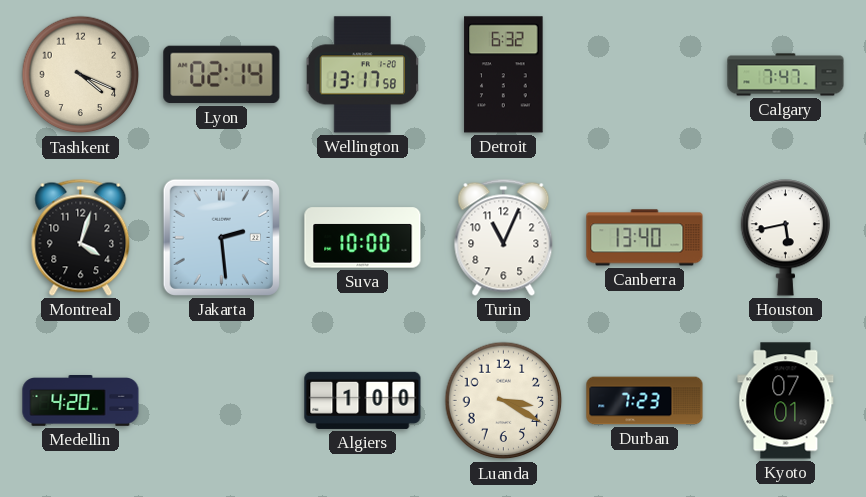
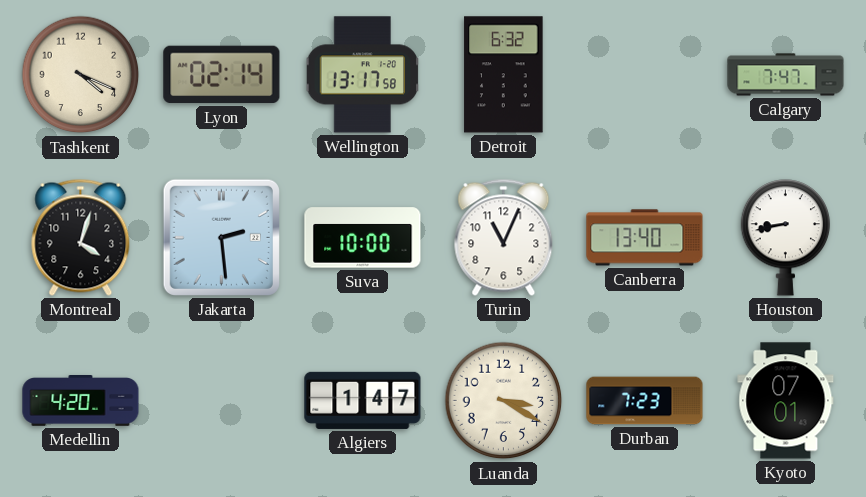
Houston: 5:43 -> 8:43
Algiers: 1:00 -> 1:47
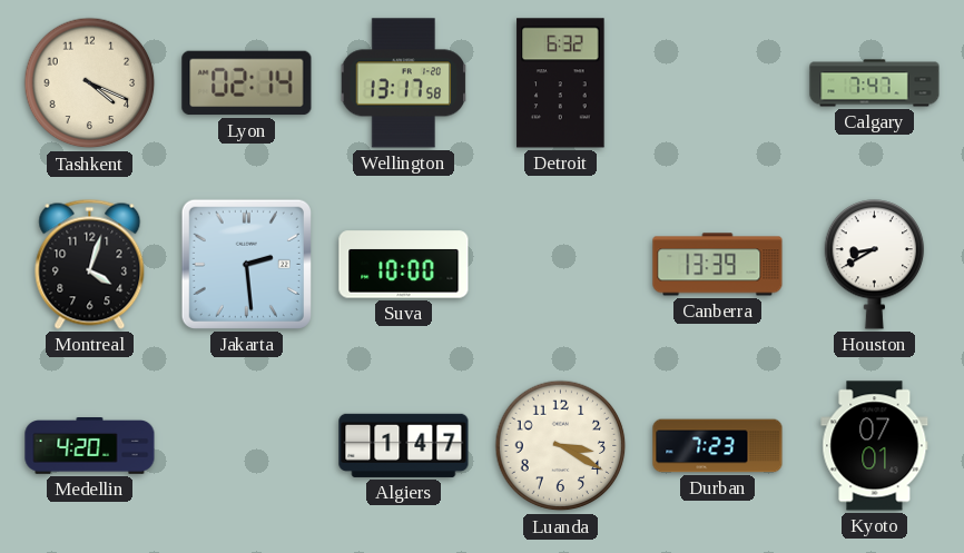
Turin: 11:04 -> none
Canberra: 13:40 -> 13:39
Houston: 8:43 -> 8:40
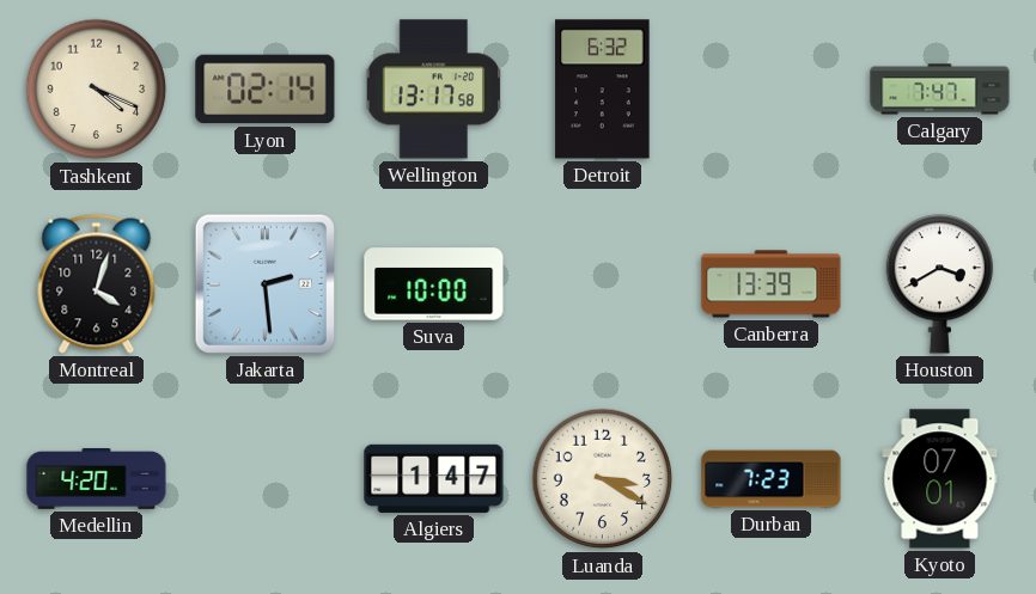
Houston: 8:40 -> 3:40
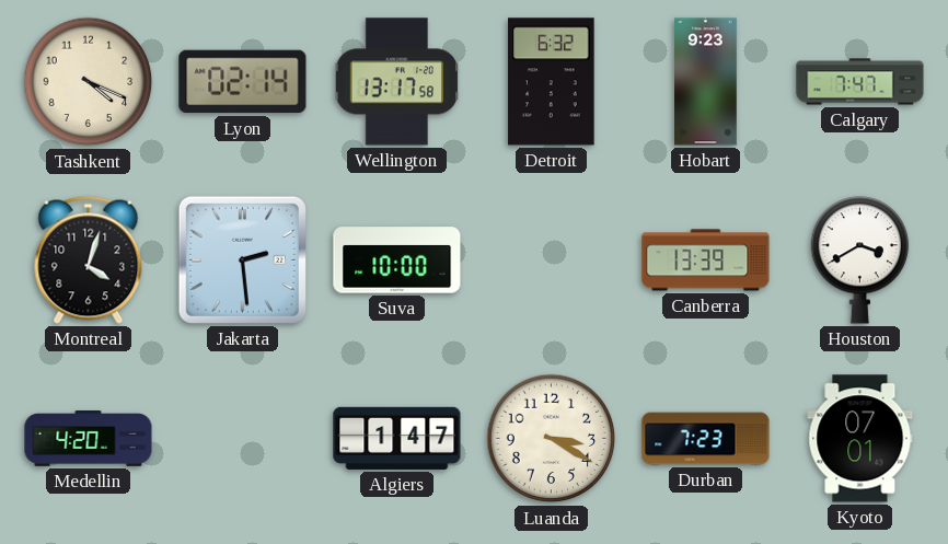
Hobart: none -> 9:23
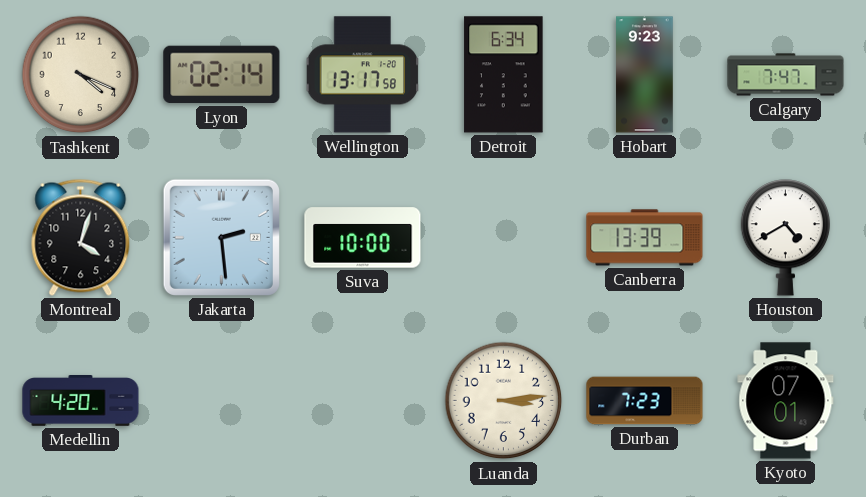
Detroit: 6:32 -> 6:34
Houston: 3:40 -> 4:40
Algiers: 1:47 -> none
Luanda: 3:20 -> 3:14
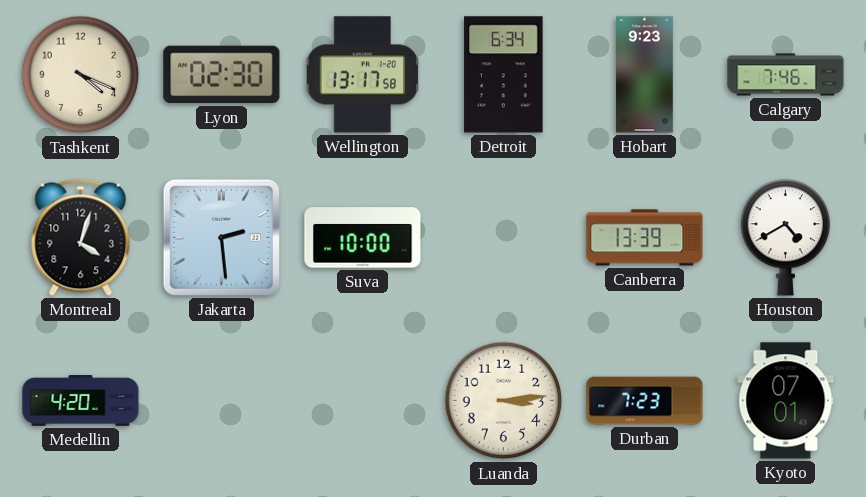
Lyon: 02:14 -> 02:30
Calgary: 7:47 -> 7:46
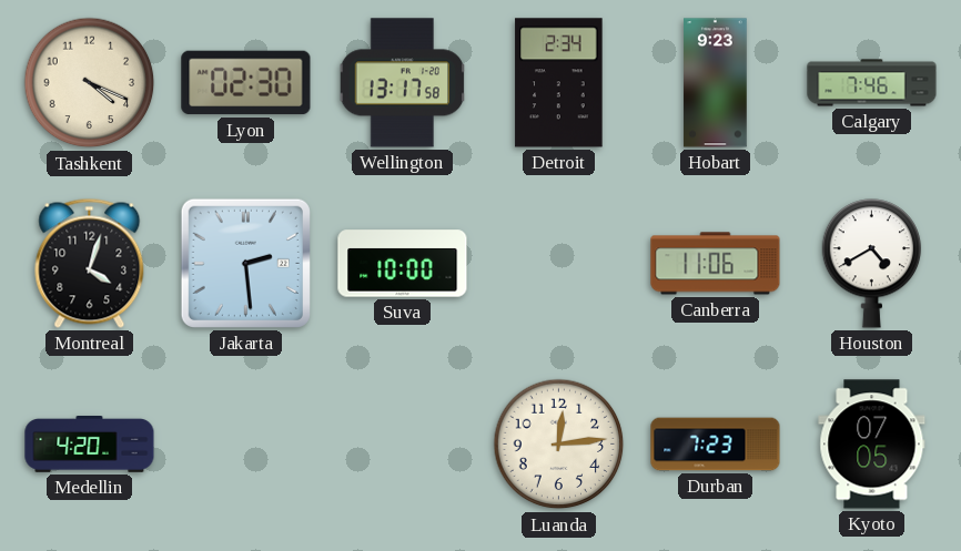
Detroit: 6:34 -> 2:34
Canberra: 13:39 -> 11:06
Luanda: 3:14 -> 12:14
Kyoto: 07:01 -> 07:05
